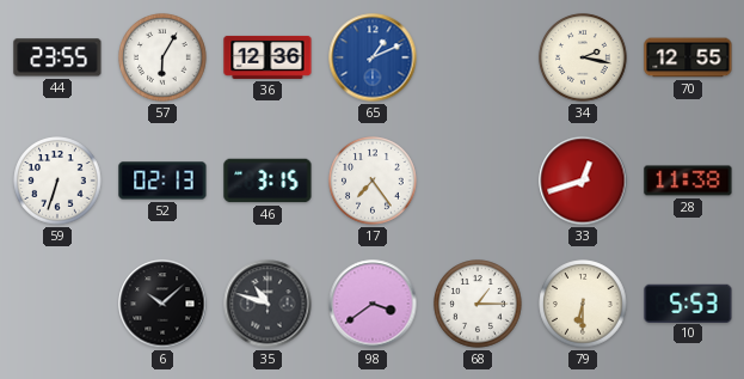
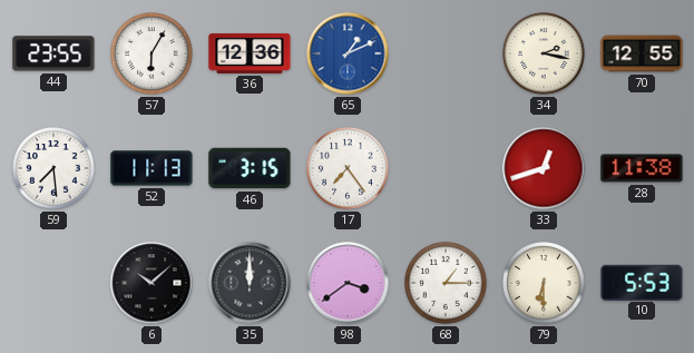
59: 6:33 -> 7:29
52: 02:13 -> 11:13
35: 10:48 -> 12:00
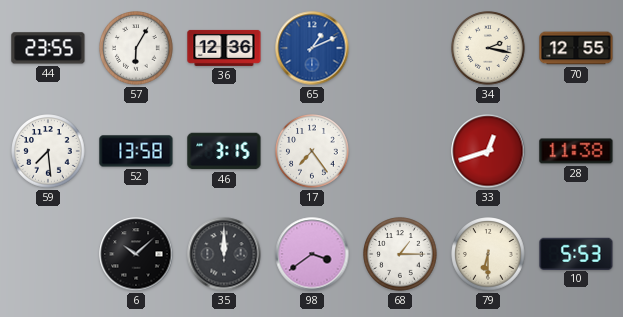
52: 11:13 -> 13:58
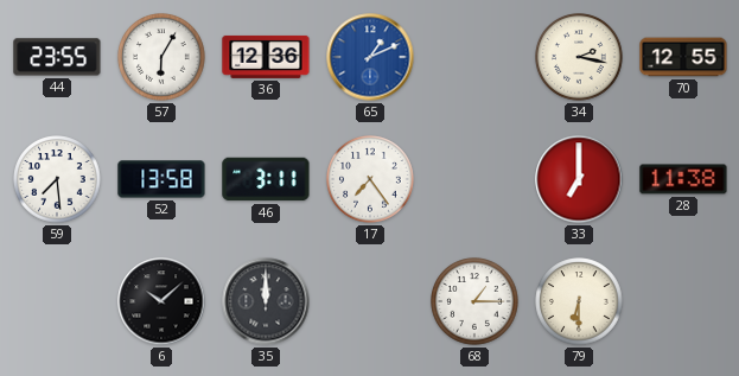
46: 3:15 -> 3:11
33: 12:42 -> 7:00
98: 3:39 -> none
10: 5:53 -> none
